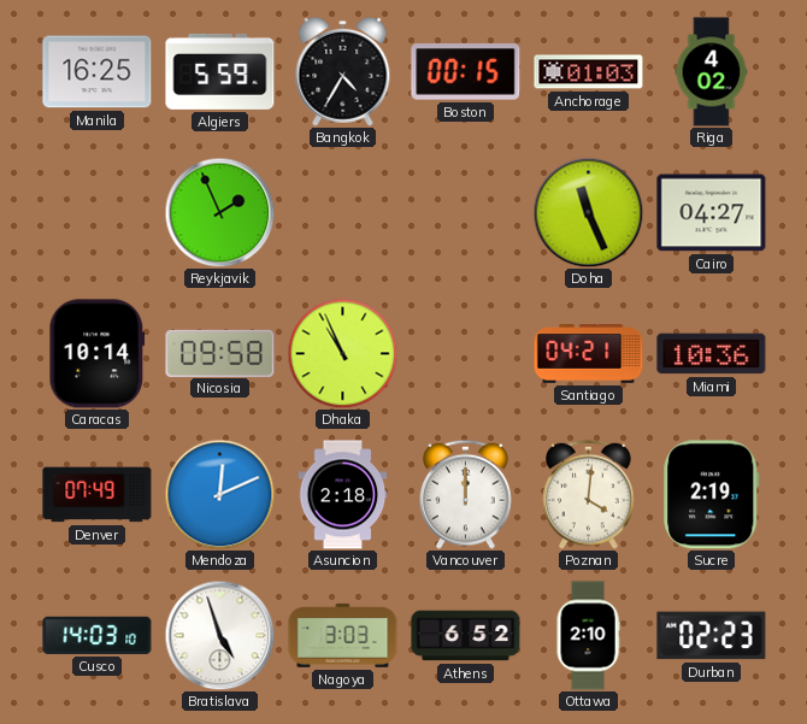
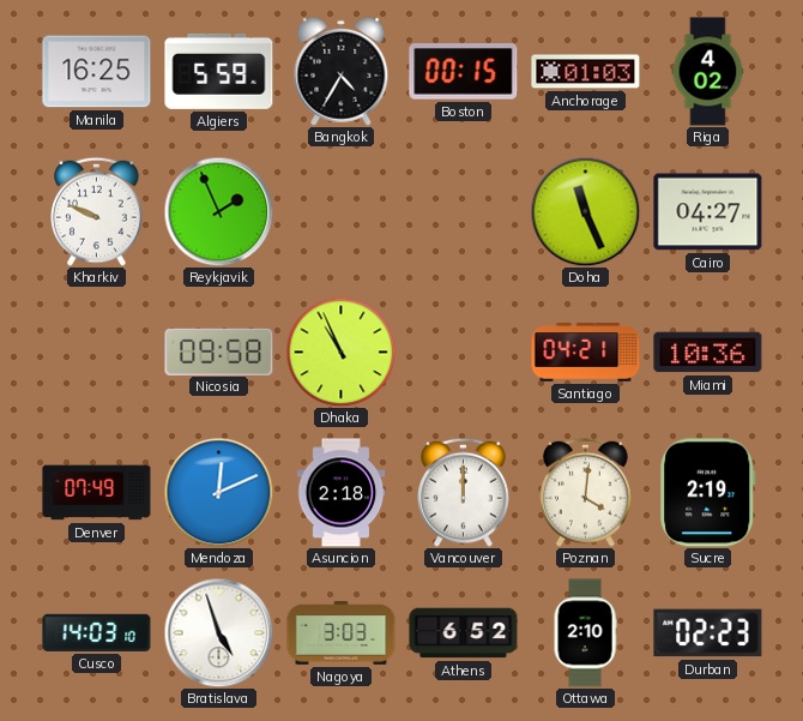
Kharkiv: none -> 9:49
Caracas: 10:14 -> none
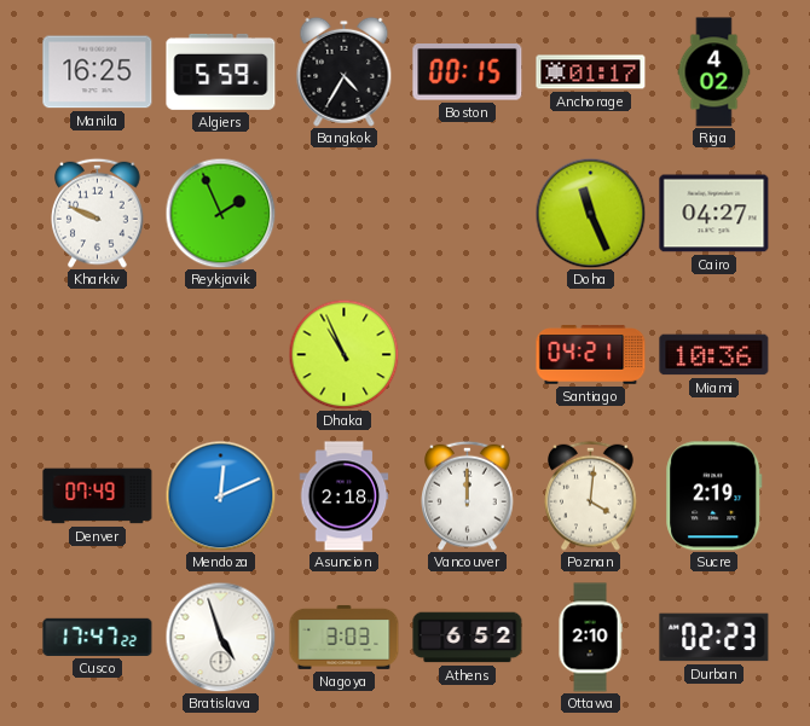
Anchorage: 01:03 -> 01:17
Nicosia: 09:58 -> none
Cusco: 14:03 -> 17:47
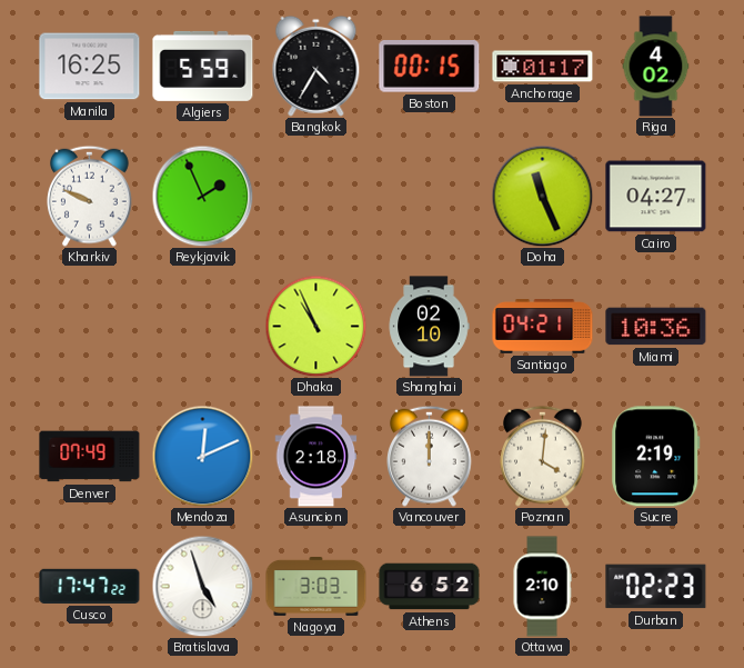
Shanghai: none -> 02:10
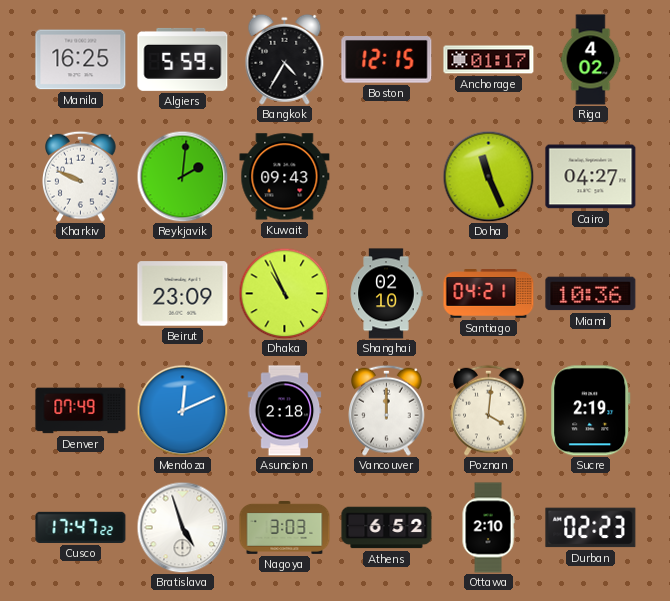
Boston: 00:15 -> 12:15
Reykjavik: 1:56 -> 2:01
Kuwait: none -> 09:43
Beirut: none -> 23:09
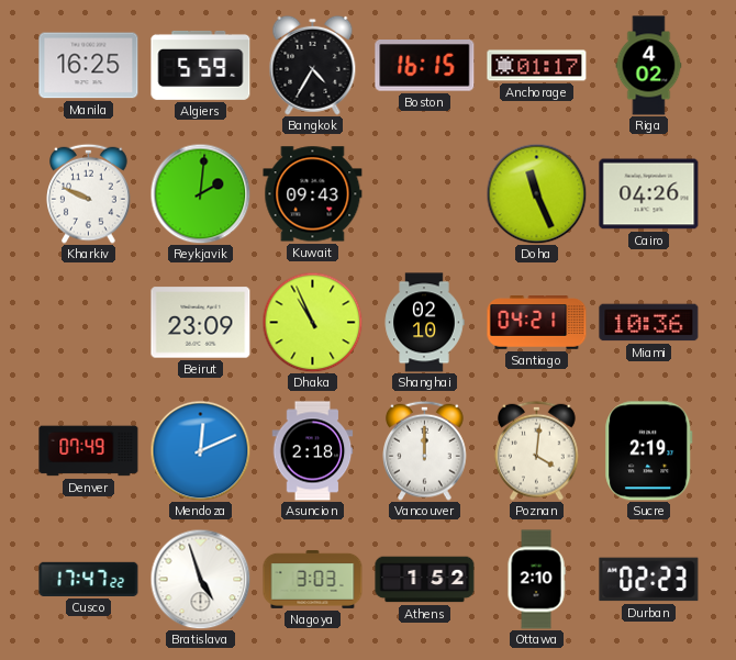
Boston: 12:15 -> 16:15
Cairo: 04:27 -> 04:26
Athens: 6:52 -> 1:52
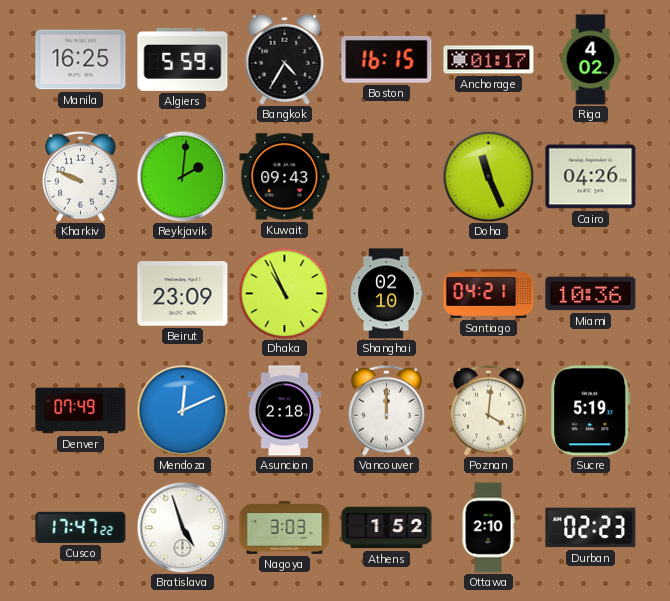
Sucre: 2:19 -> 5:19
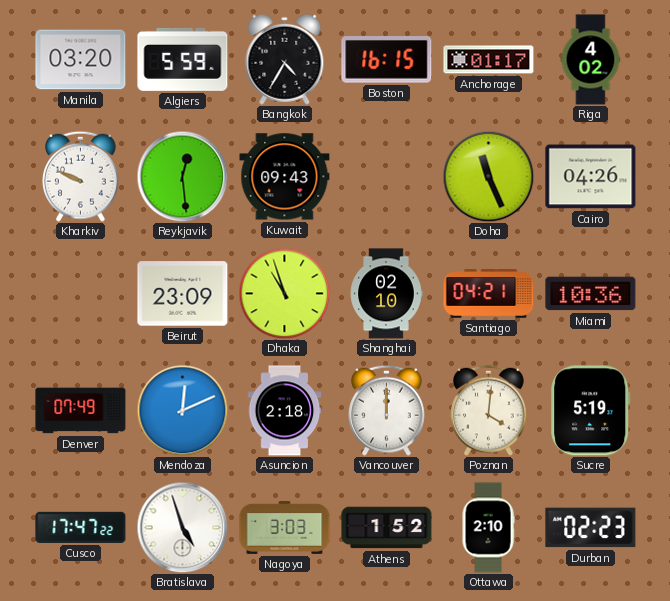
Manila: 16:25 -> 03:20
Reykjavik: 2:01 -> 12:29
Dhaka: 10:56 -> 10:57
